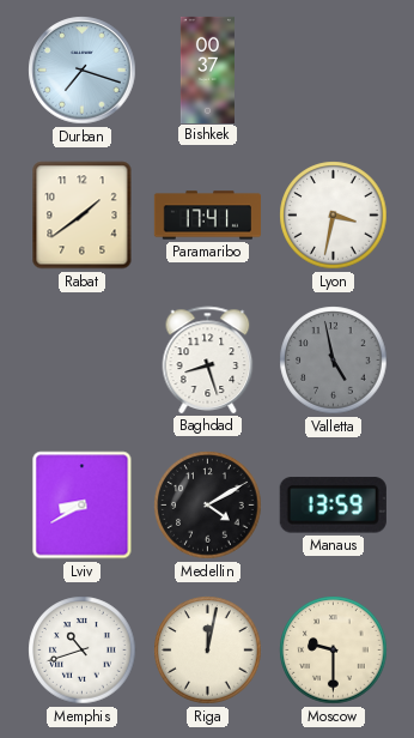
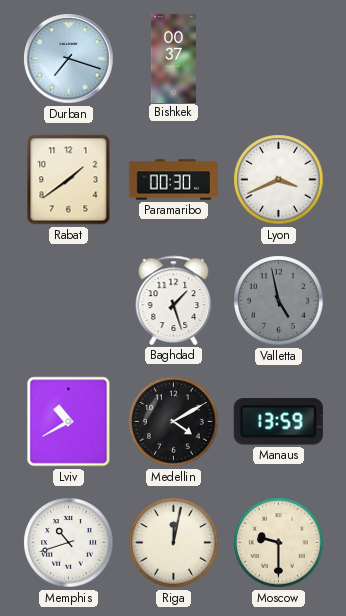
Paramaribo: 17:41 -> 00:30
Lyon: 3:32 -> 3:41
Baghdad: 8:27 -> 1:27
Lviv: 8:40 -> 10:40
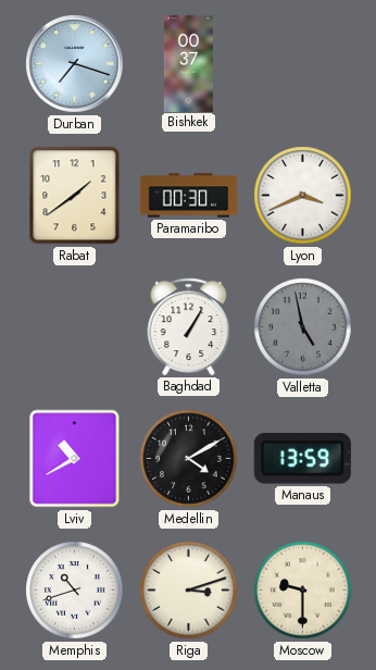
Baghdad: 1:27 -> 1:05
Riga: 12:02 -> 3:12
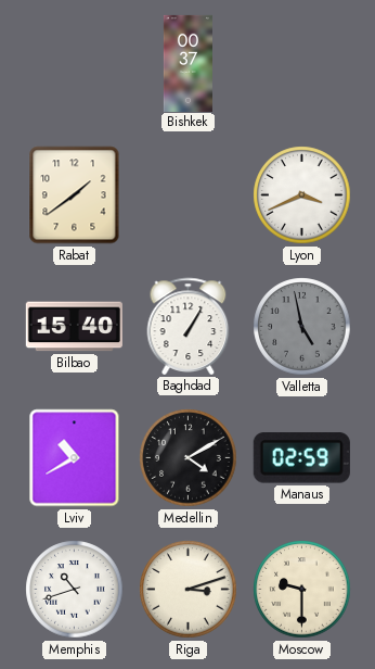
Durban: 7:18 -> none
Paramaribo: 00:30 -> none
Bilbao: none -> 15:40
Manaus: 13:59 -> 02:59
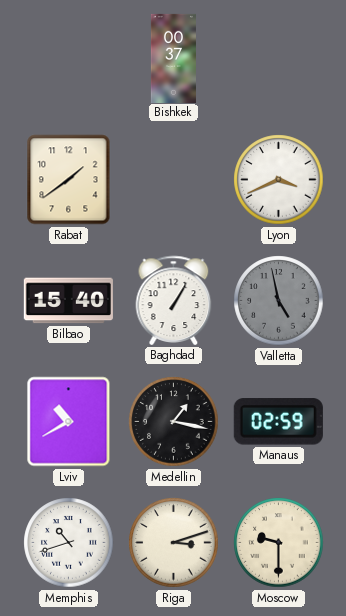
Medellin: 4:10 -> 1:17
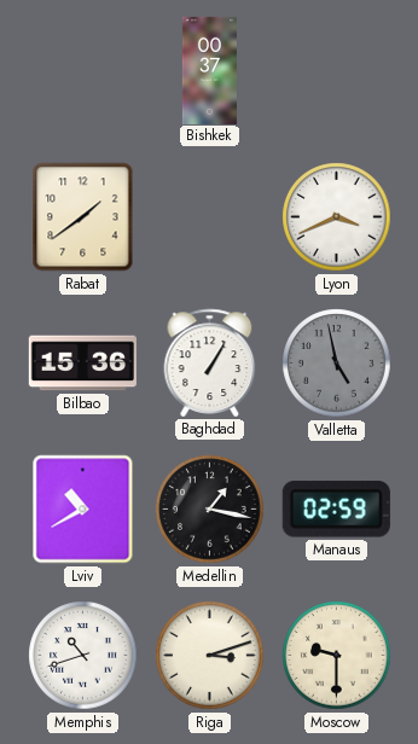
Bilbao: 15:40 -> 15:36
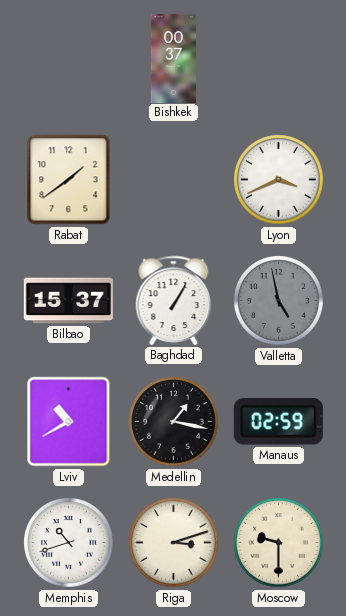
Bilbao: 15:36 -> 15:37
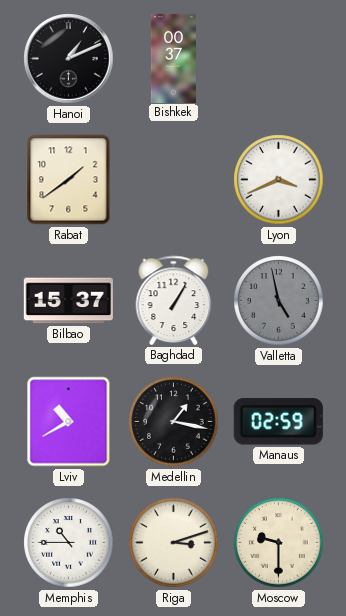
Hanoi: none -> 1:11
Memphis: 10:42 -> 10:45
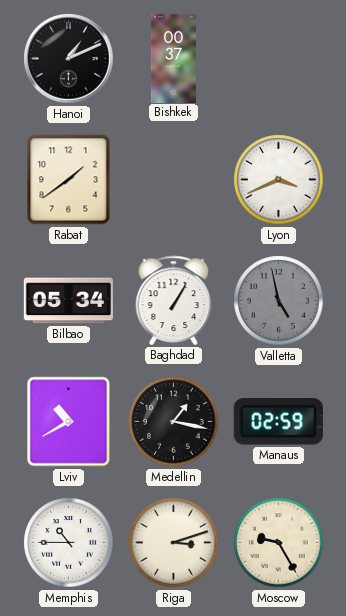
Bilbao: 15:37 -> 05:34
Moscow: 9:30 -> 9:25
